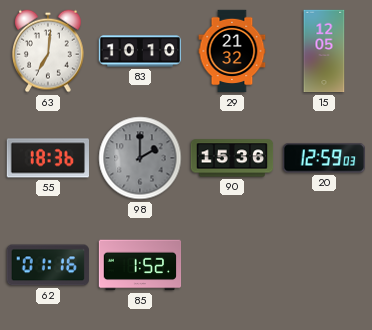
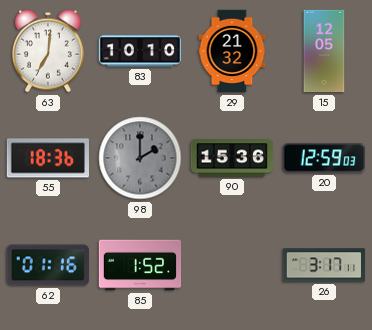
26: none -> 3:17
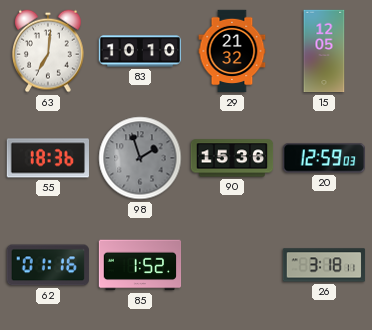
98: 2:00 -> 1:57
26: 3:17 -> 3:18
